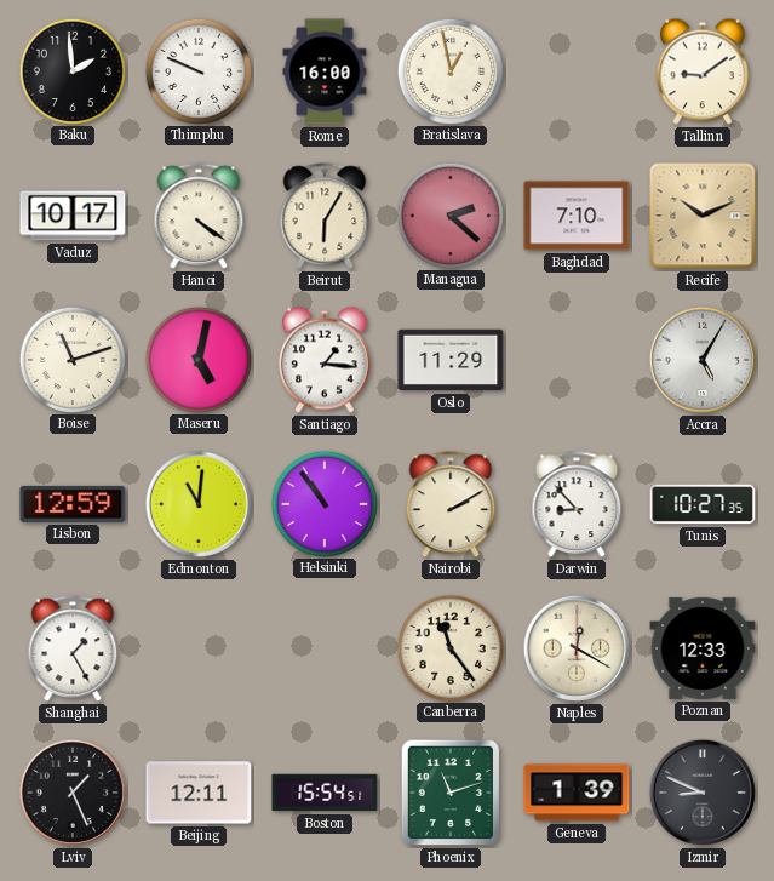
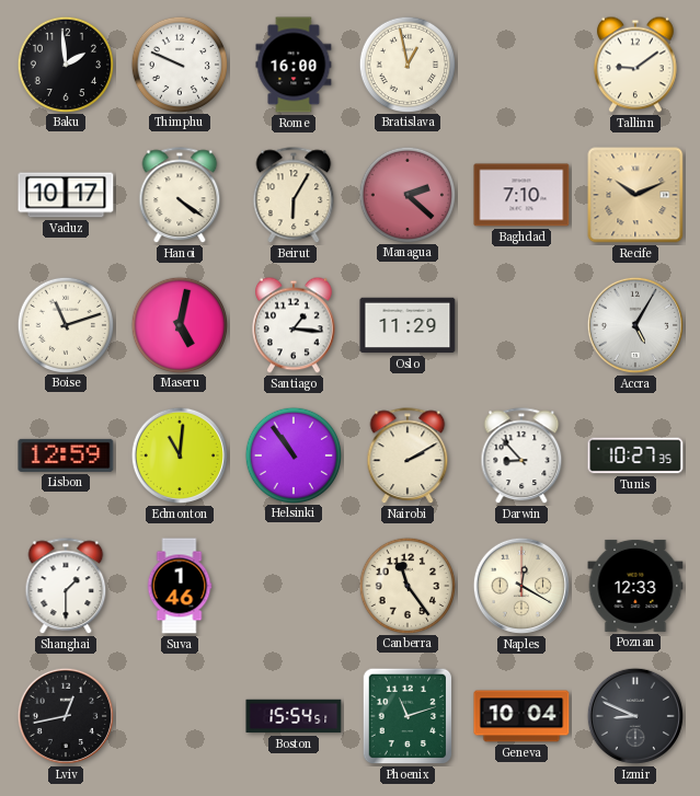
Shanghai: 1:25 -> 1:30
Suva: none -> 1:46
Lviv: 1:26 -> 12:43
Beijing: 12:11 -> none
Geneva: 1:39 -> 10:04
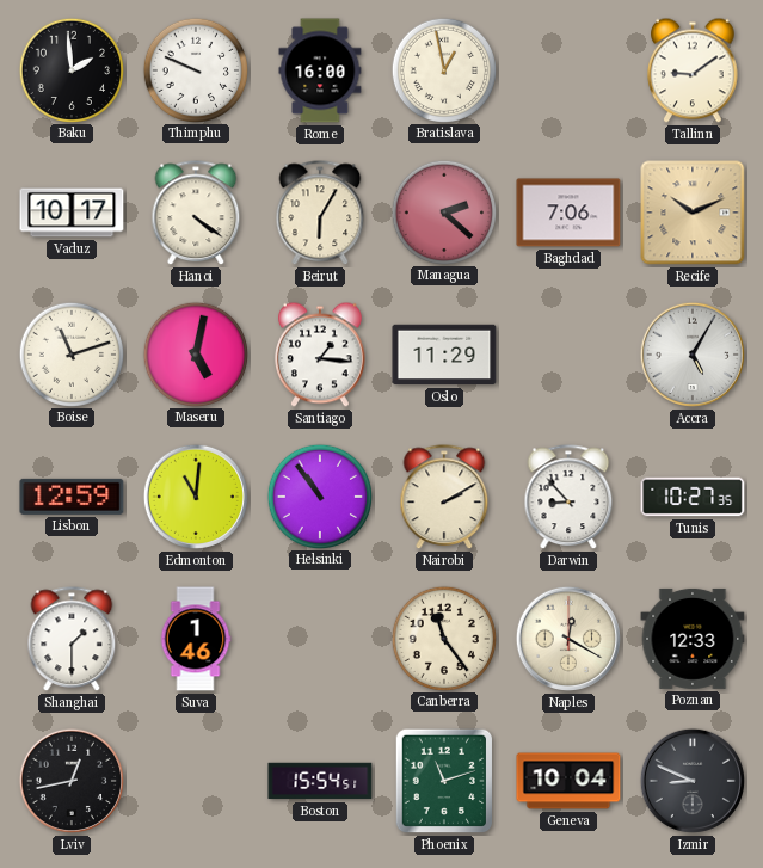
Baghdad: 7:10 -> 7:06
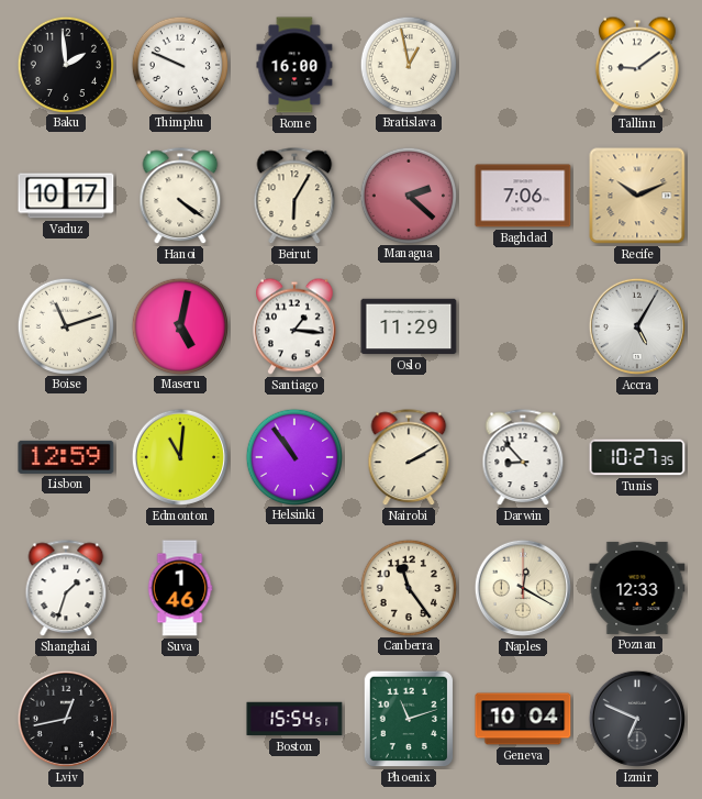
Shanghai: 1:30 -> 1:33
Izmir: 8:49 -> 6:49
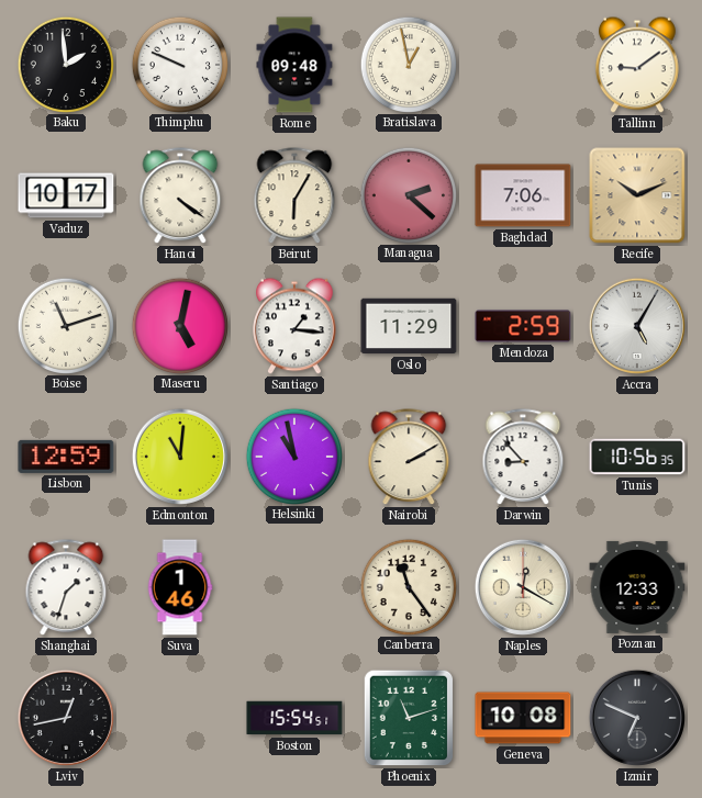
Rome: 16:00 -> 09:48
Mendoza: none -> 2:59
Helsinki: 10:54 -> 10:58
Tunis: 10:27 -> 10:56
Geneva: 10:04 -> 10:08
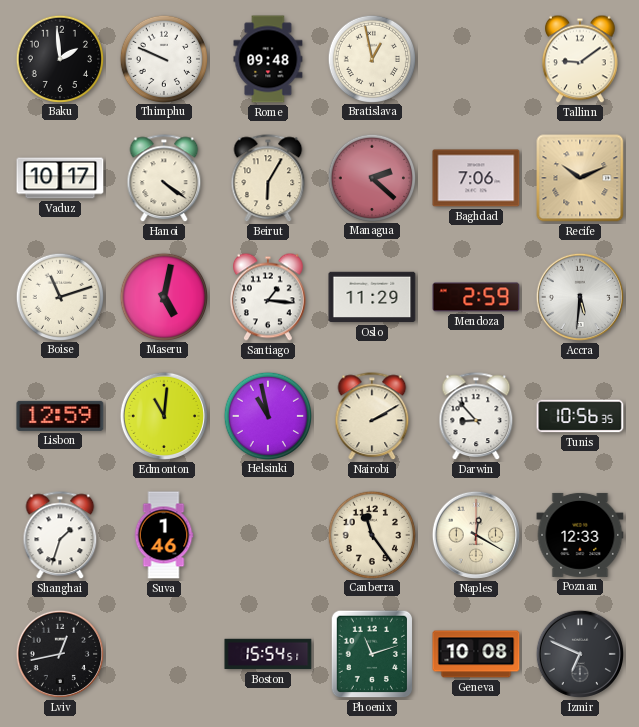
Accra: 5:05 -> 5:31
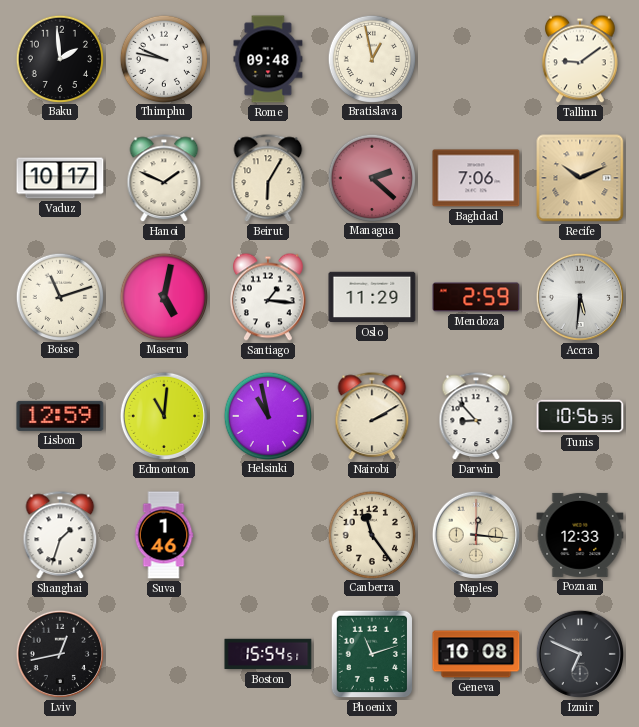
Thimphu: 9:49 -> 9:47
Hanoi: 4:21 -> 1:49
Naples: 12:20 -> 12:16
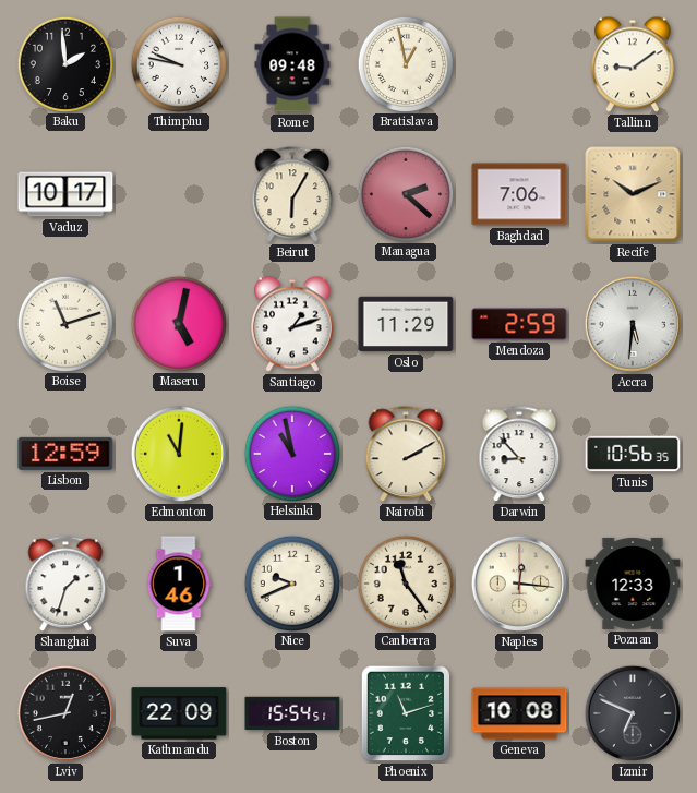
Hanoi: 1:49 -> none
Santiago: 1:16 -> 1:12
Nice: none -> 9:41
Kathmandu: none -> 22:09
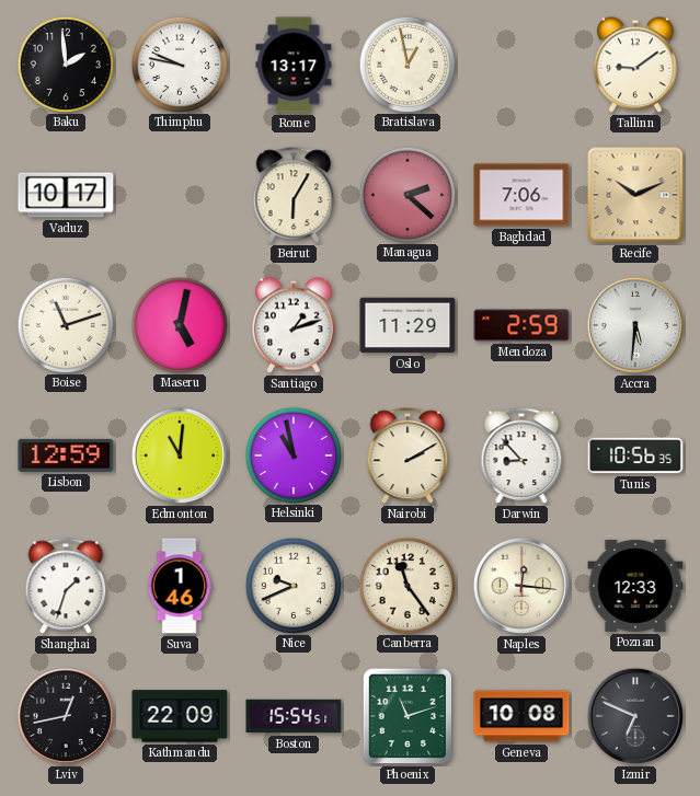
Rome: 09:48 -> 13:17
